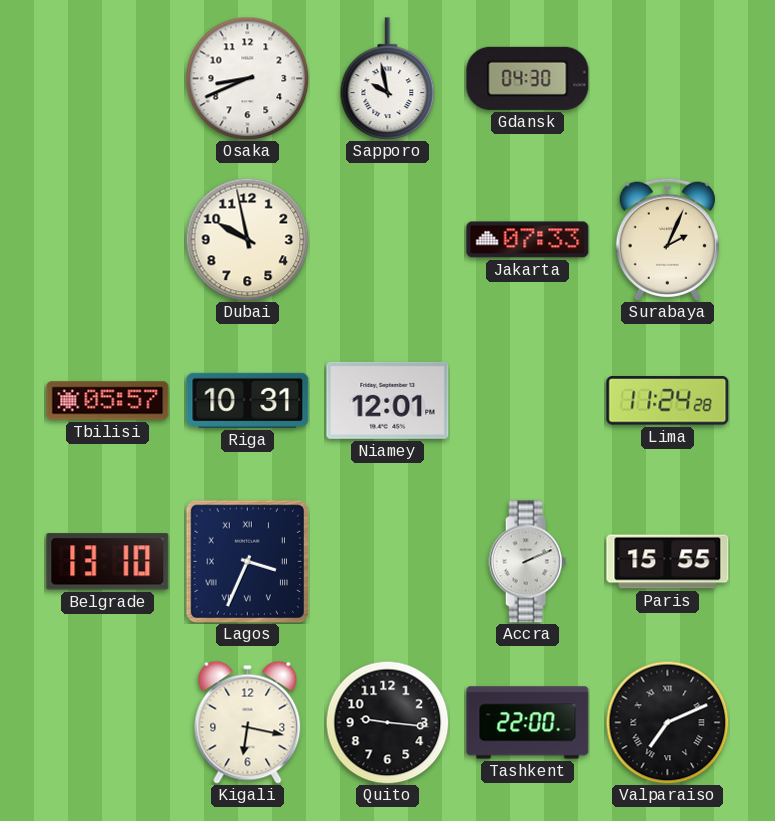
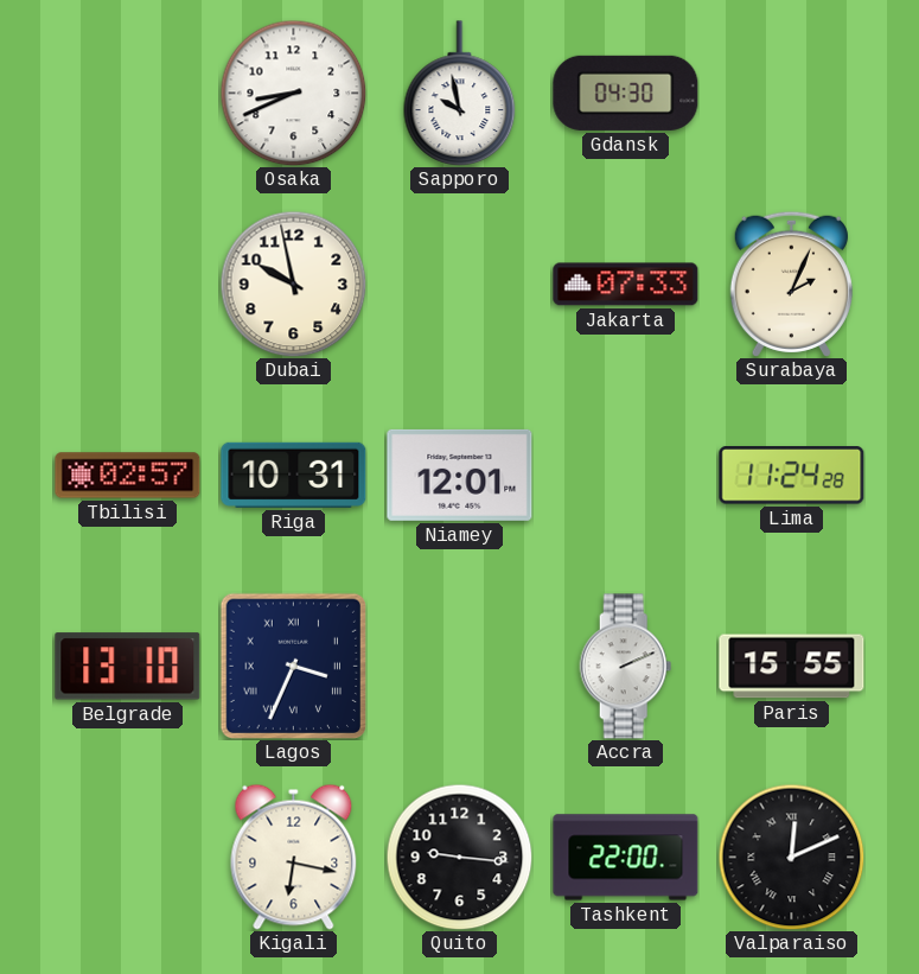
Tbilisi: 05:57 -> 02:57
Valparaiso: 7:11 -> 12:11
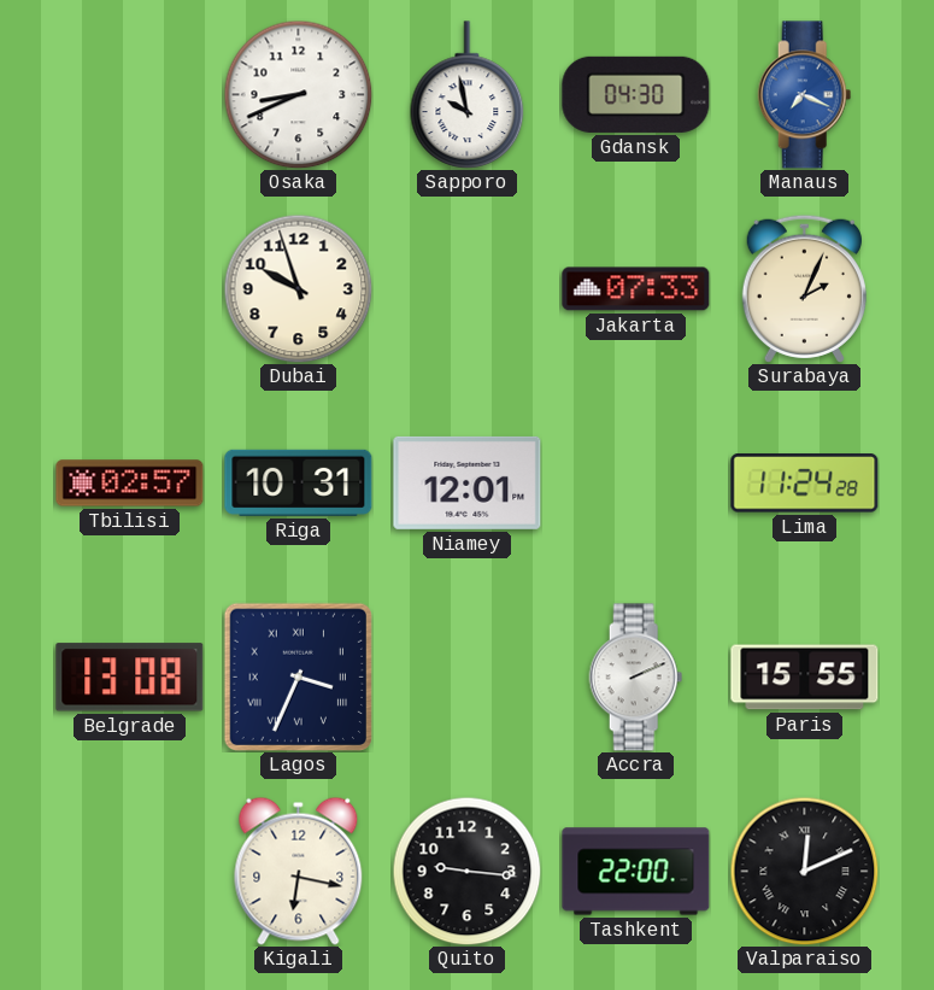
Manaus: none -> 7:19
Dubai: 9:58 -> 9:57
Belgrade: 13:10 -> 13:08
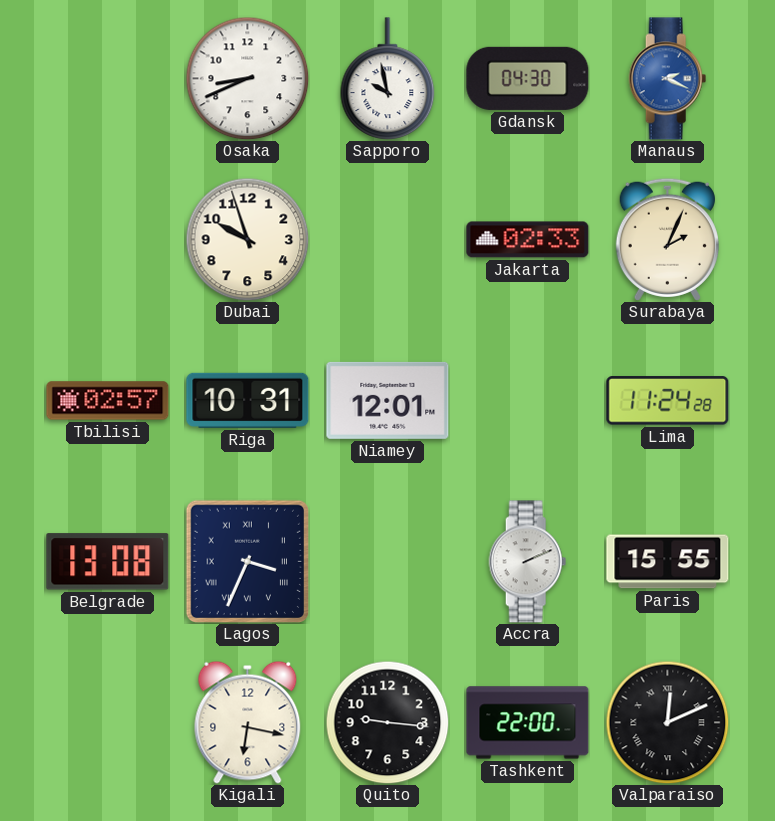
Manaus: 7:19 -> 2:19
Jakarta: 07:33 -> 02:33
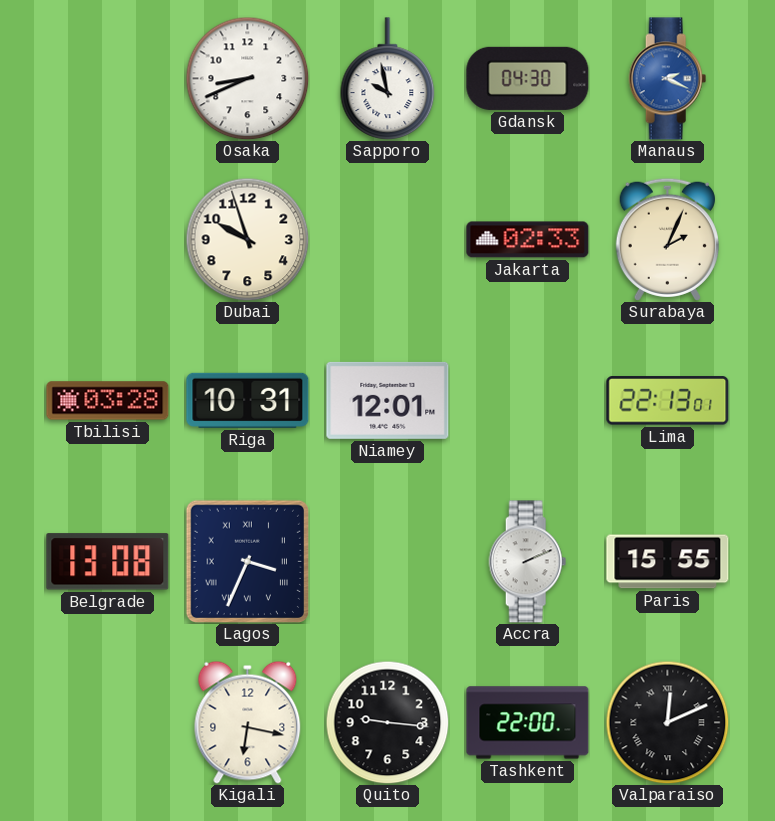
Tbilisi: 02:57 -> 03:28
Lima: 11:24 -> 22:13
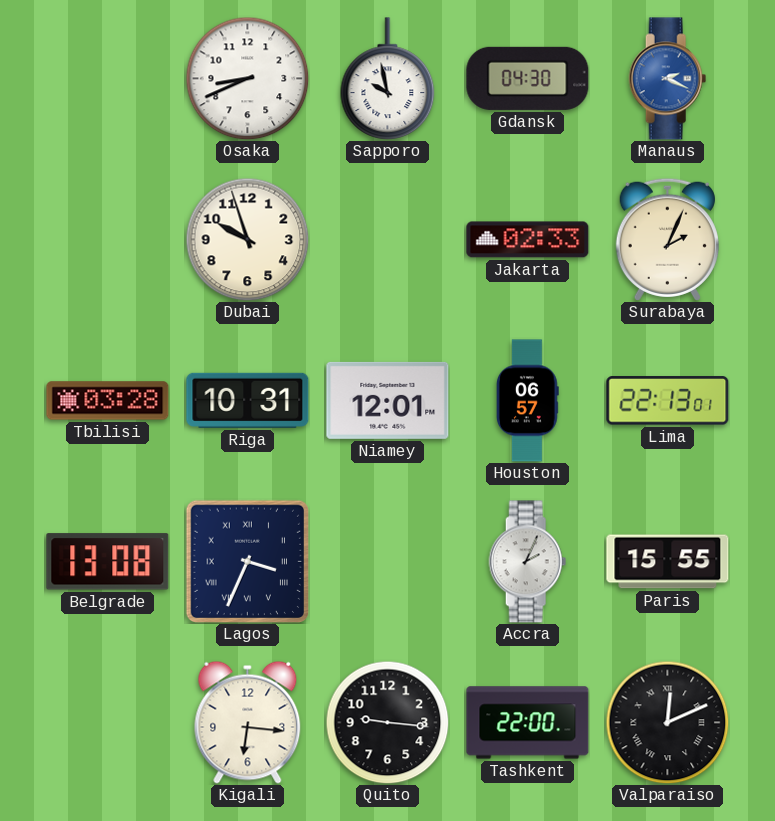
Houston: none -> 06:57
Accra: 2:11 -> 2:04
Kigali: 6:17 -> 6:16
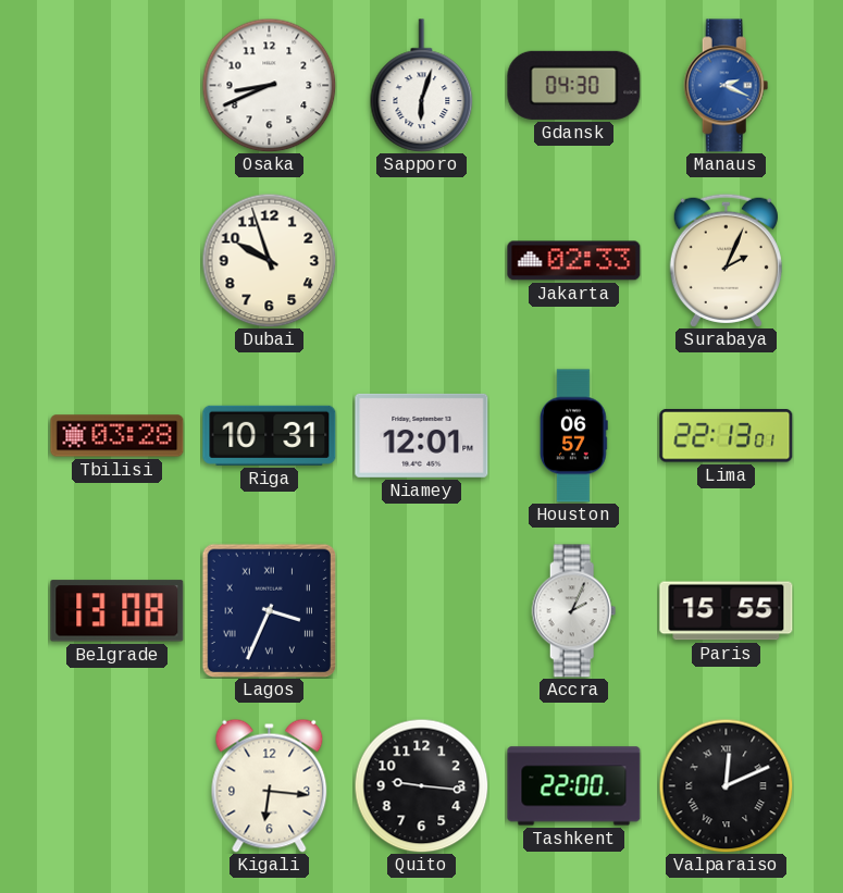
Sapporo: 9:58 -> 6:03
